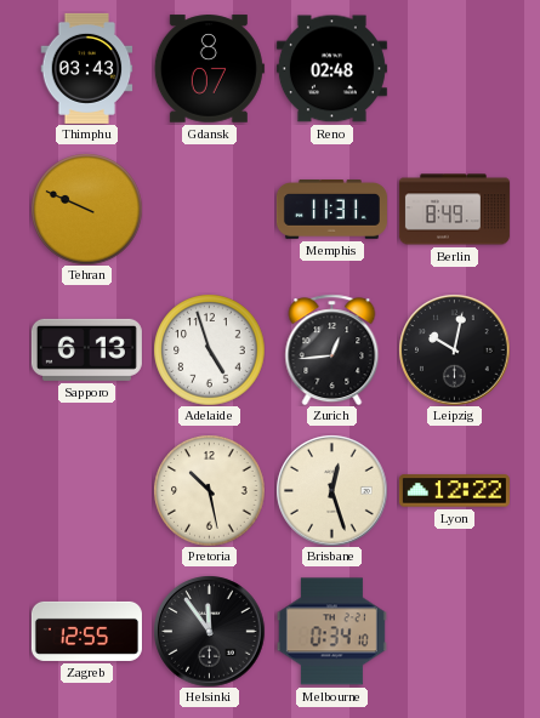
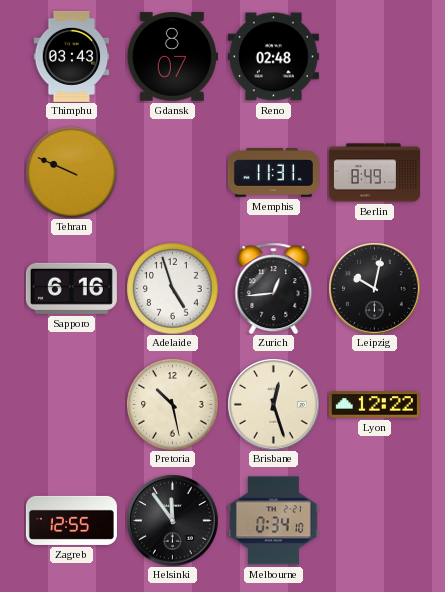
Sapporo: 6:13 -> 6:16
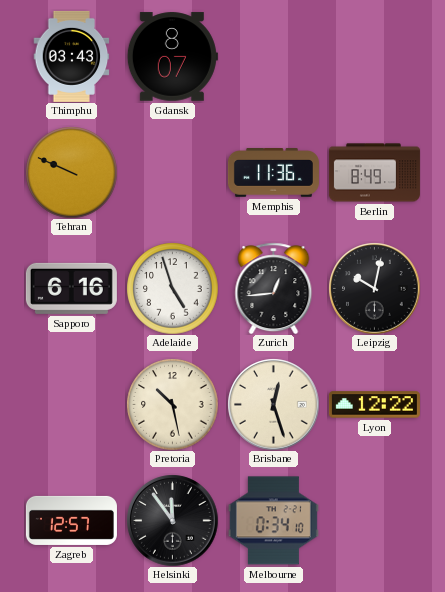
Reno: 02:48 -> none
Memphis: 11:31 -> 11:36
Zagreb: 12:55 -> 12:57
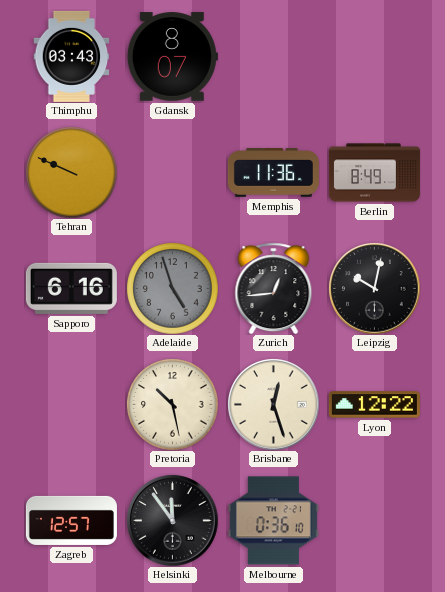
Adelaide dial: white -> grey
Melbourne: 0:34 -> 0:36
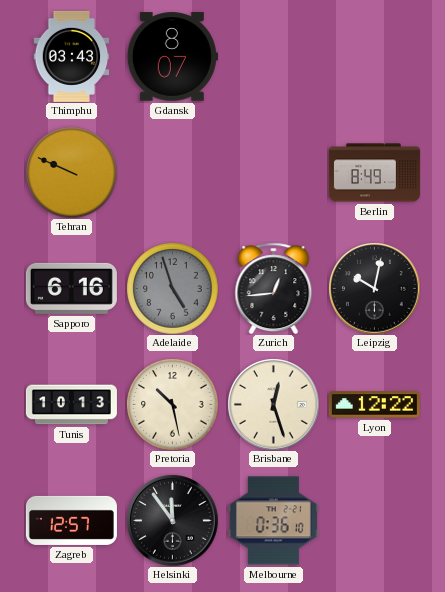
Memphis: 11:36 -> none
Tunis: none -> 10:13
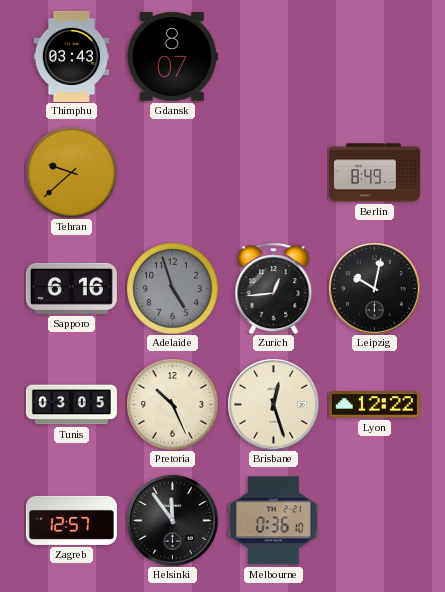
Tehran: 9:49 -> 9:38
Tunis: 10:13 -> 03:05
Pretoria: 10:28 -> 10:26
